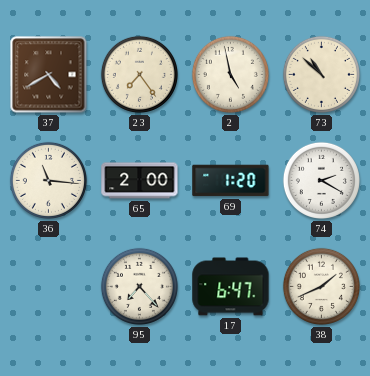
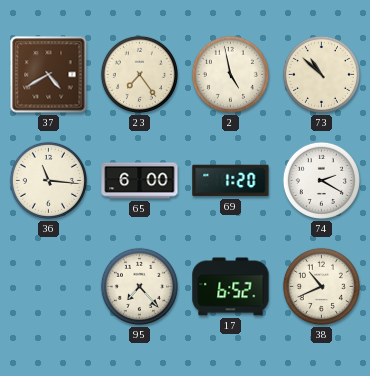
65: 2:00 -> 6:00
17: 6:47 -> 6:52
38: 1:41 -> 10:41
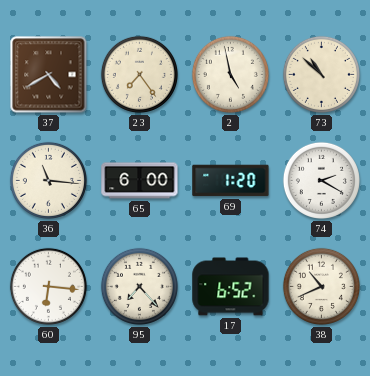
60: none -> 6:16
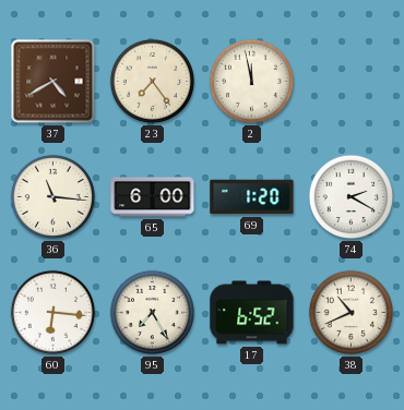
2: 4:58 -> 11:58
73: 10:52 -> none
95: 7:23 -> 7:25
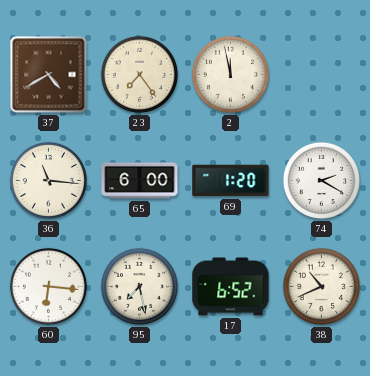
95: 7:25 -> 7:28
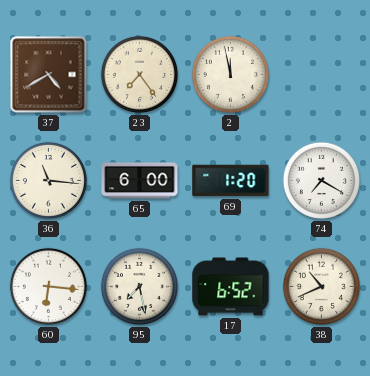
74: 2:20 -> 7:20
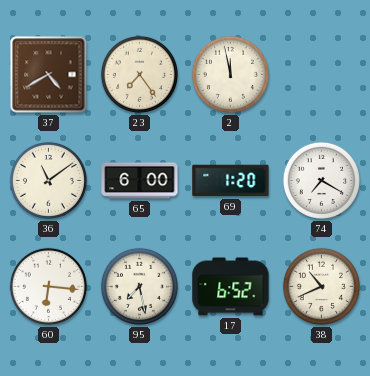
36: 11:16 -> 11:09
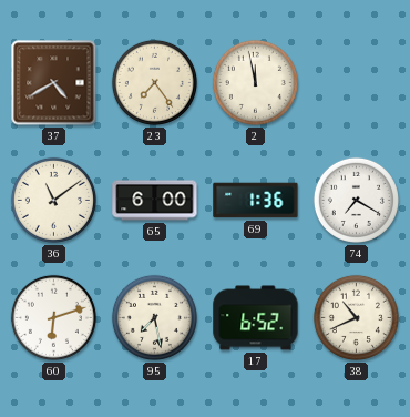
69: 1:20 -> 1:36
60: 6:16 -> 6:12
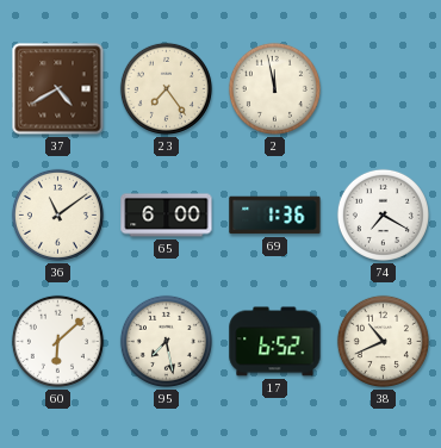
60: 6:12 -> 6:08
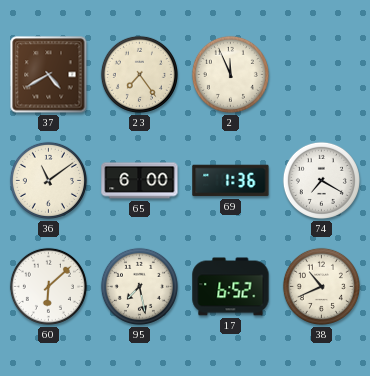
2: 11:58 -> 11:56
